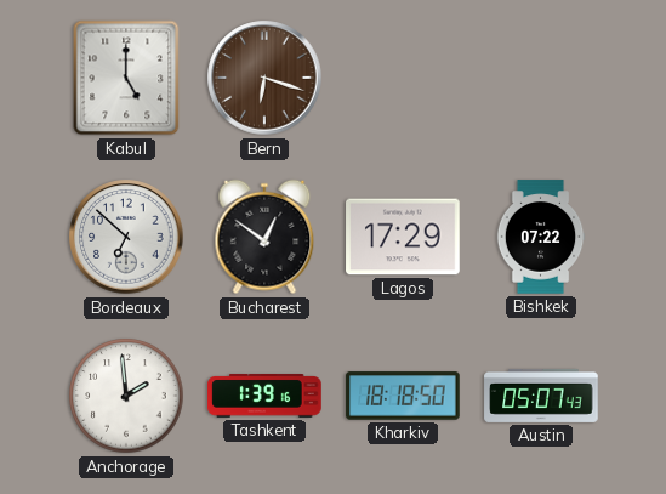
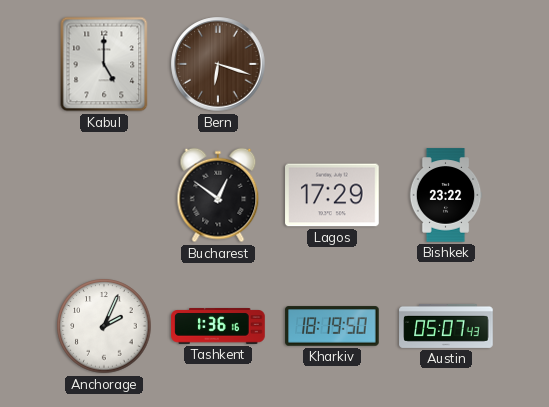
Bordeaux: 6:52 -> none
Bishkek: 07:22 -> 23:22
Anchorage: 1:59 -> 2:04
Tashkent: 1:39 -> 1:36
Kharkiv: 18:18 -> 18:19
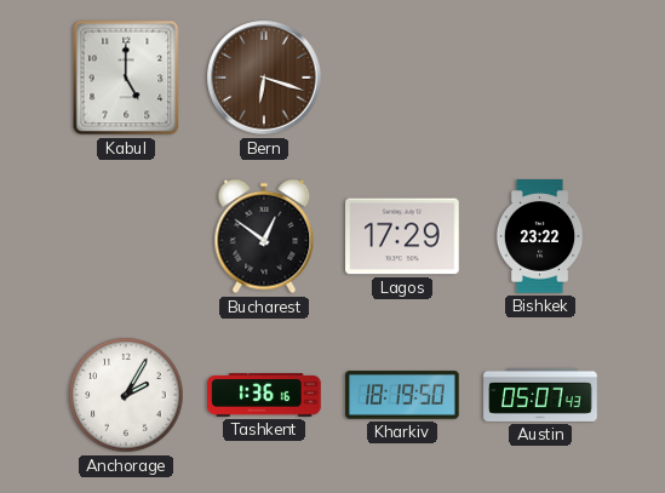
Anchorage: 2:04 -> 2:05
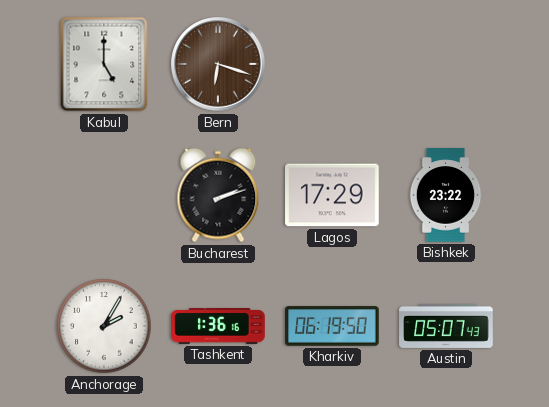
Bucharest: 12:51 -> 2:12
Kharkiv: 18:19 -> 06:19
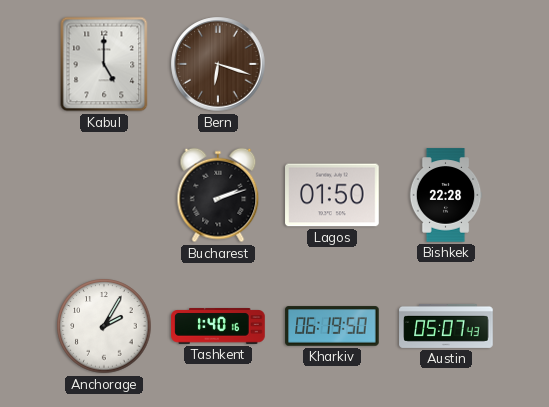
Lagos: 17:29 -> 01:50
Bishkek: 23:22 -> 22:28
Tashkent: 1:36 -> 1:40
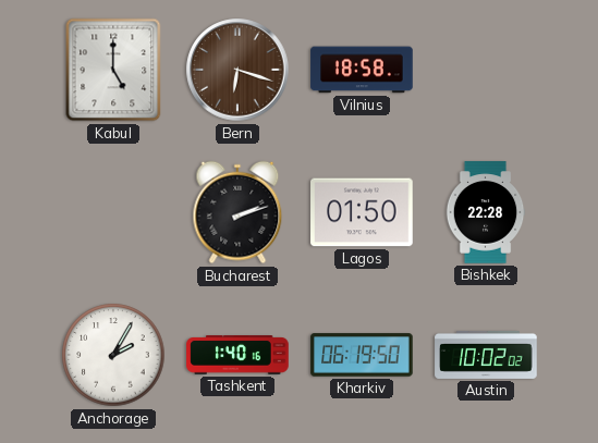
Vilnius: none -> 18:58
Austin: 05:07 -> 10:02
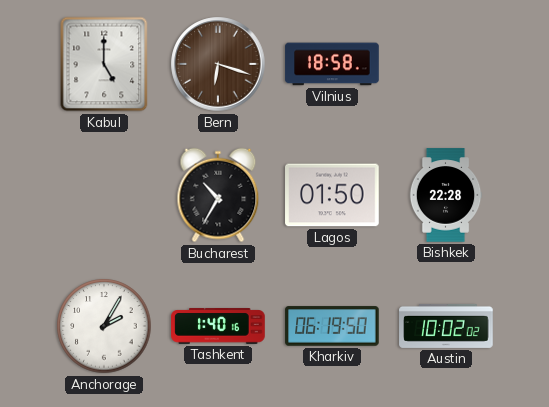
Bucharest: 2:12 -> 10:35
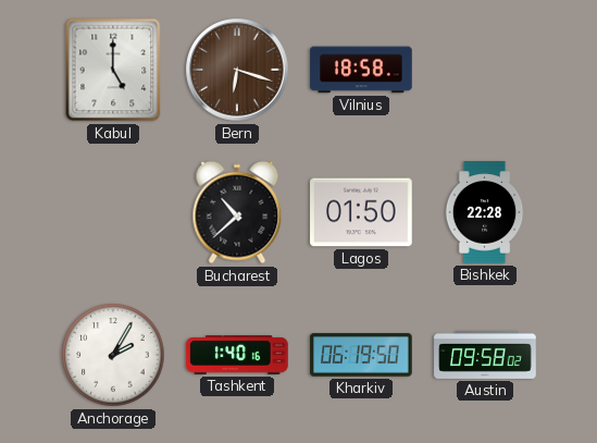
Bucharest: 10:35 -> 10:38
Austin: 10:02 -> 09:58
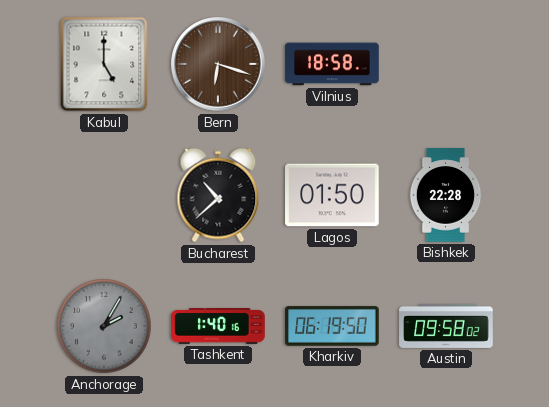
Anchorage dial: white -> grey
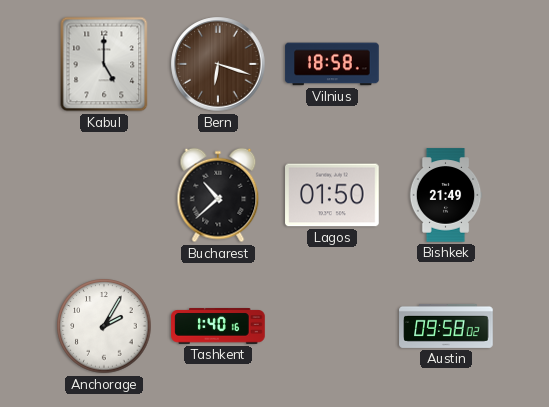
Bishkek: 22:28 -> 21:49
Anchorage dial: grey -> white
Kharkiv: 06:19 -> none
